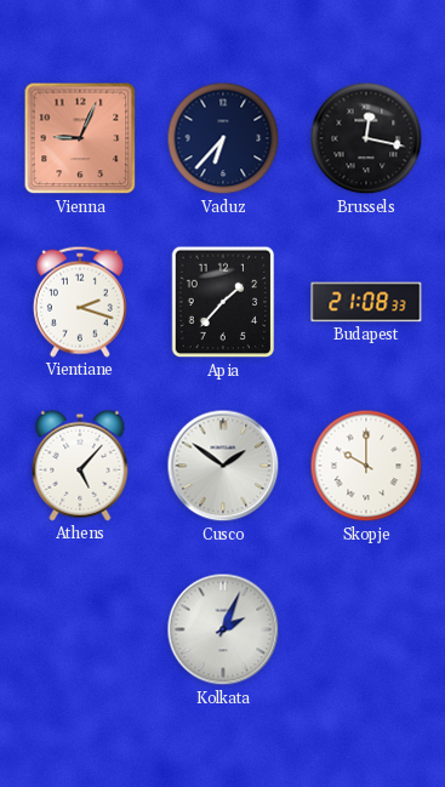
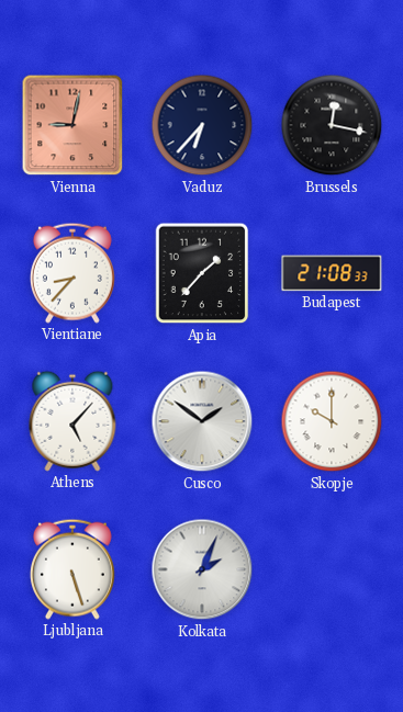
Vienna: 9:04 -> 9:02
Vientiane: 2:18 -> 8:37
Ljubljana: none -> 5:27
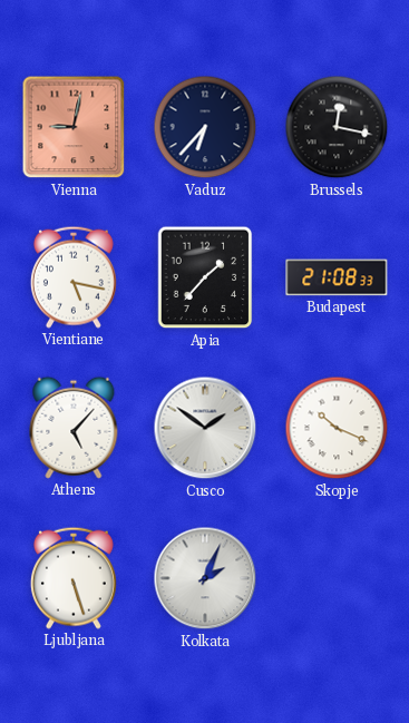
Vientiane: 8:37 -> 5:17
Skopje: 10:00 -> 10:19
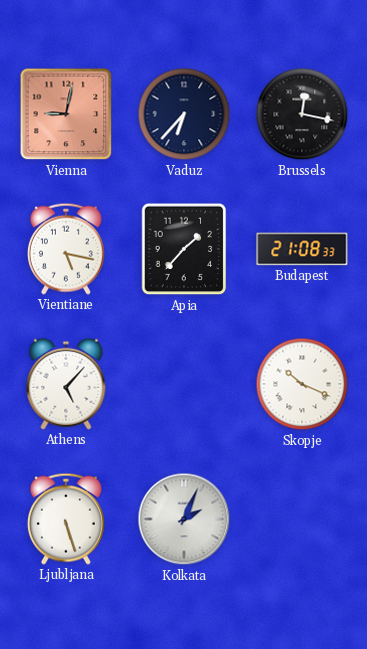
Cusco: 1:51 -> none
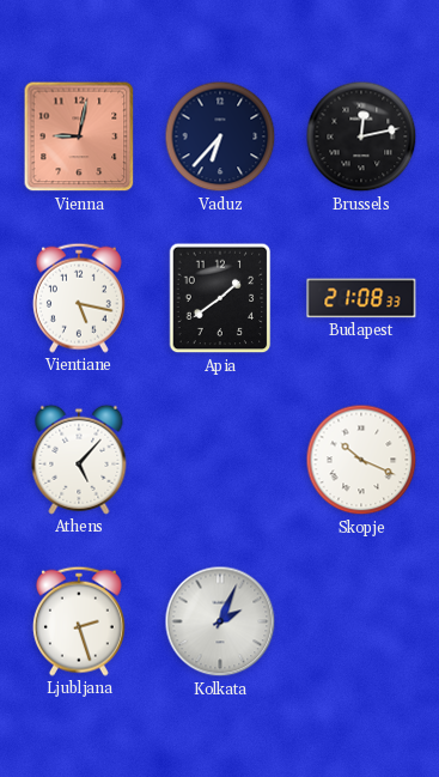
Brussels: 12:17 -> 12:13
Apia: 1:37 -> 1:39
Ljubljana: 5:27 -> 2:27
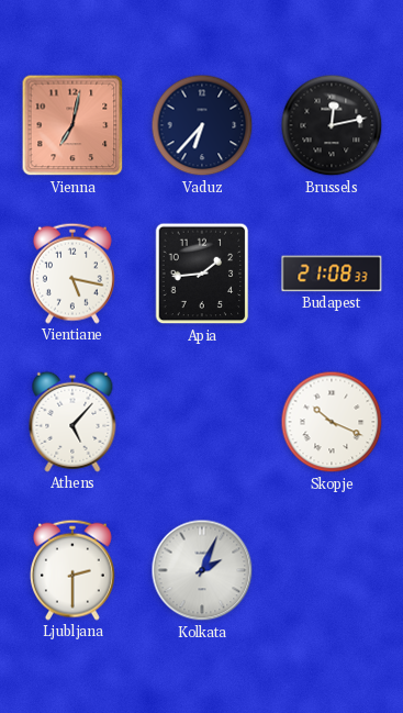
Vienna: 9:02 -> 7:02
Apia: 1:39 -> 1:44
Ljubljana: 2:27 -> 2:30
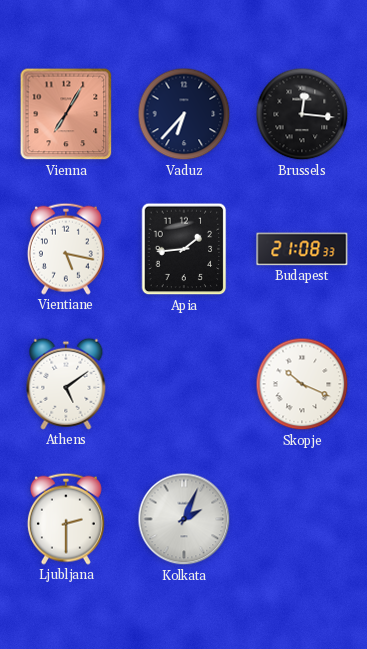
Vienna: 7:02 -> 7:05
Brussels: 12:13 -> 12:16
Athens: 5:07 -> 5:09
